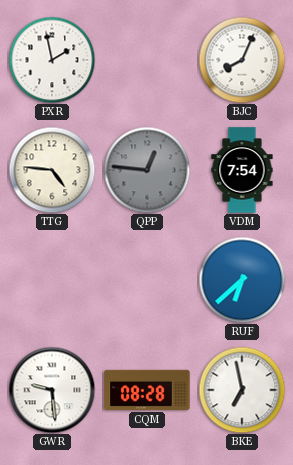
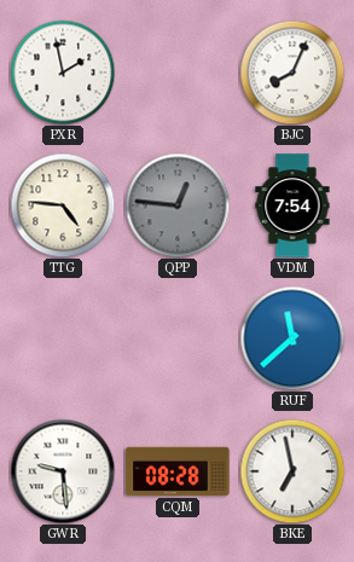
RUF: 6:38 -> 11:38
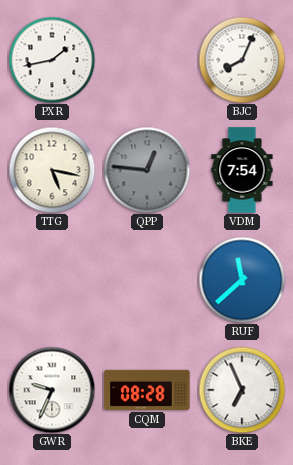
PXR: 1:58 -> 1:43
TTG: 4:46 -> 5:17
GWR: 9:29 -> 9:34
BKE: 6:58 -> 6:56
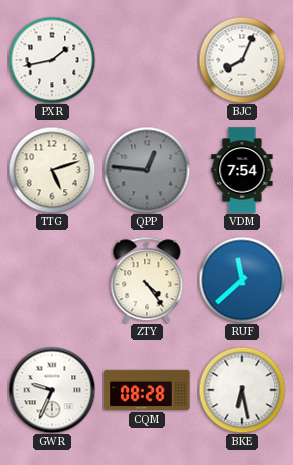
TTG: 5:17 -> 5:12
ZTY: none -> 4:24
BKE: 6:56 -> 6:28
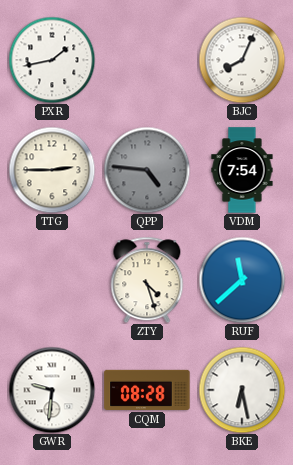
TTG: 5:12 -> 2:45
QPP: 12:46 -> 4:46
ZTY: 4:24 -> 4:27
GWR: 9:34 -> 9:31
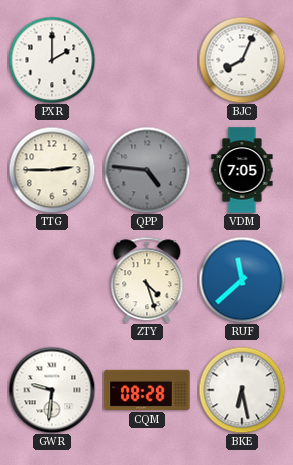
PXR: 1:43 -> 2:00
VDM: 7:54 -> 7:05
